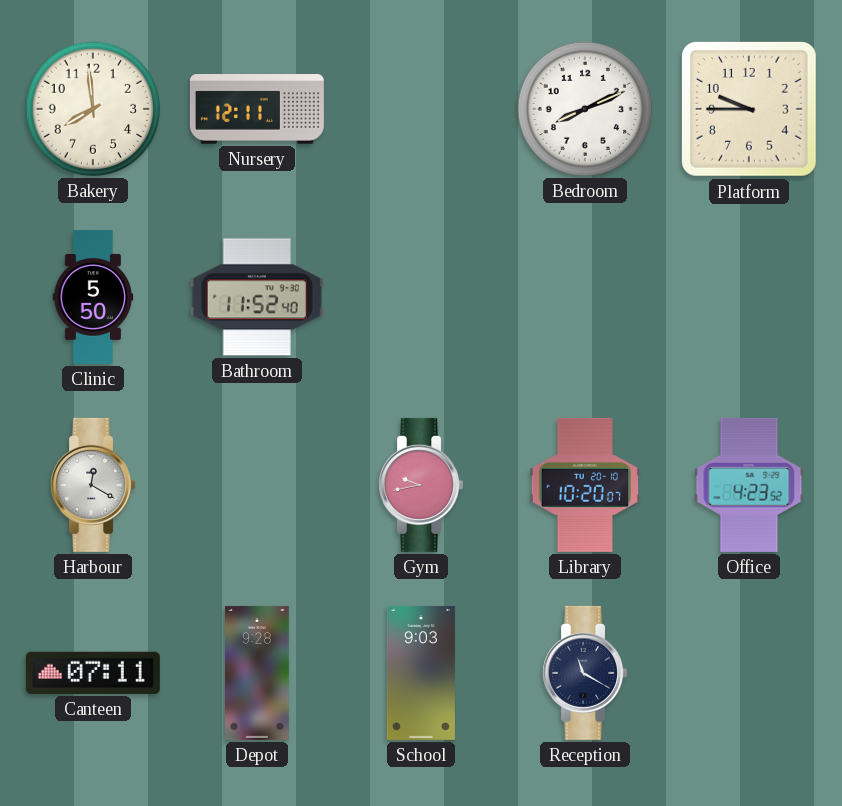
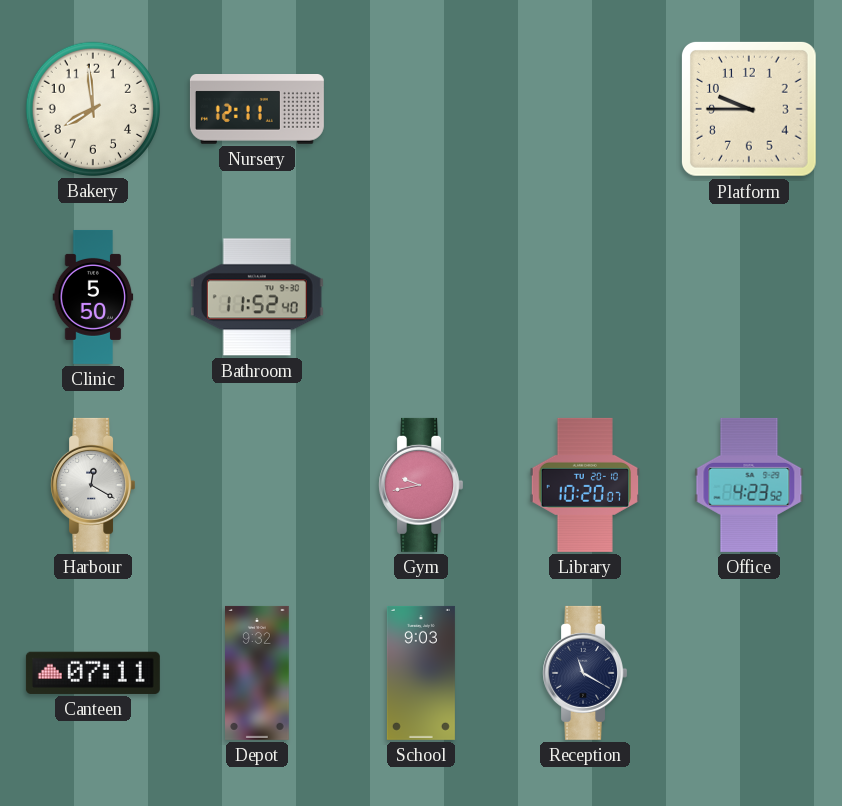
Bedroom: 8:11 -> none
Depot: 9:28 -> 9:32
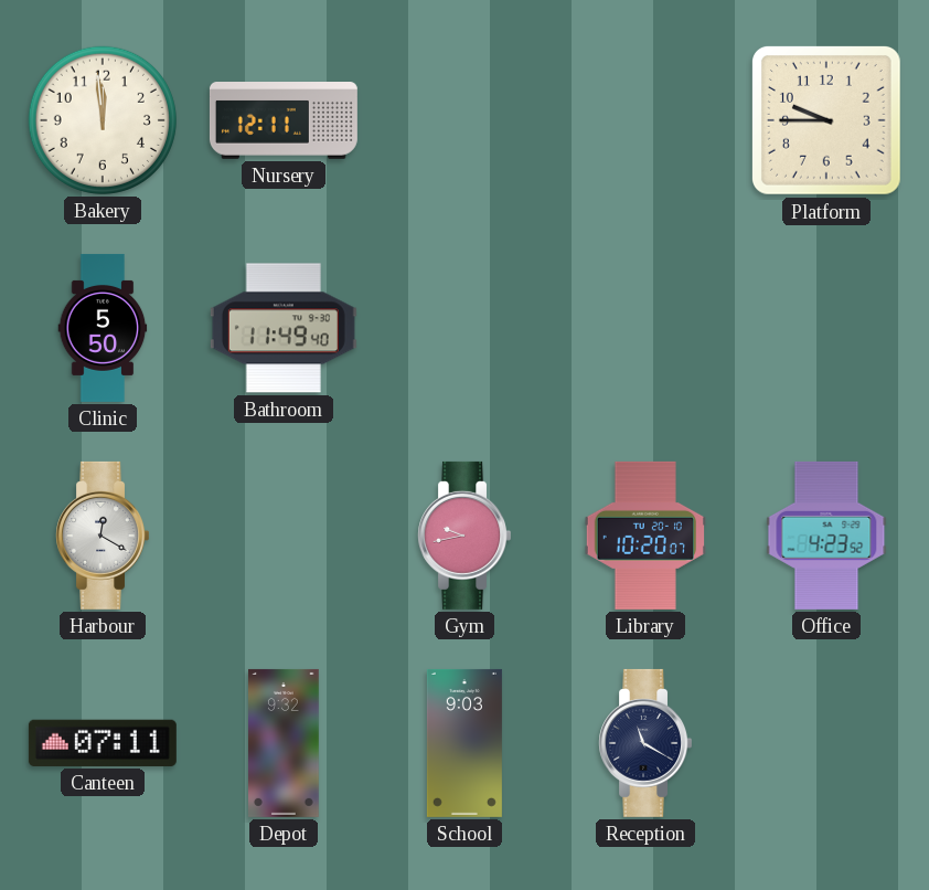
Bakery: 7:59 -> 11:59
Bathroom: 11:52 -> 11:49
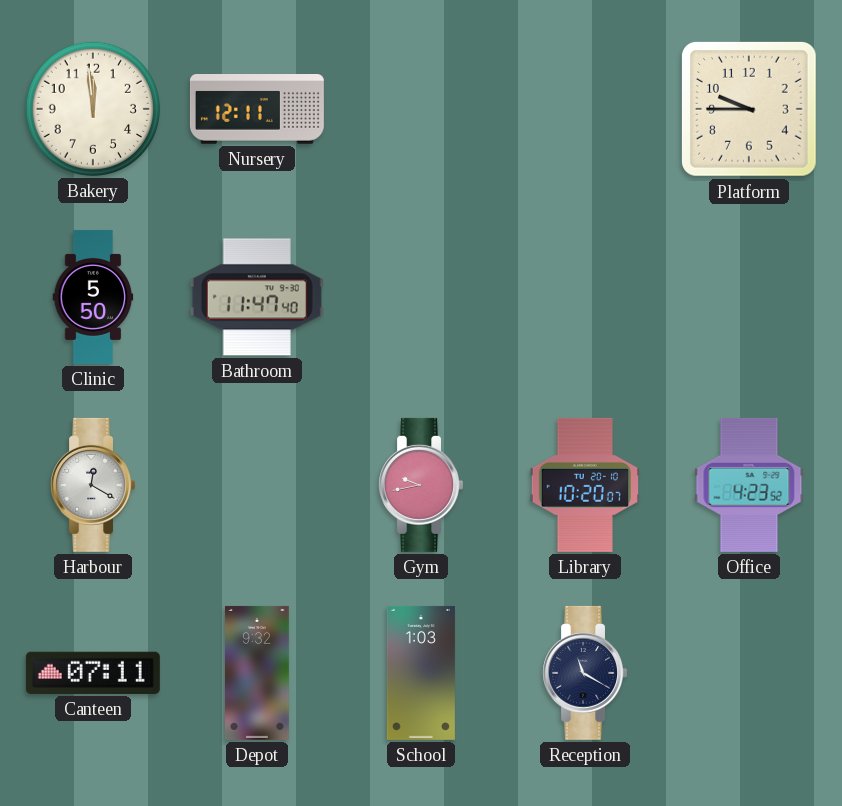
Bathroom: 11:49 -> 11:47
School: 9:03 -> 1:03
